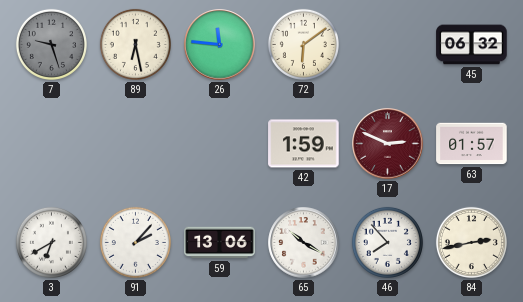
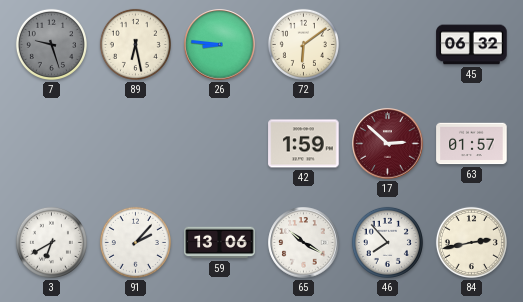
26: 11:46 -> 8:46
17: 2:49 -> 2:52
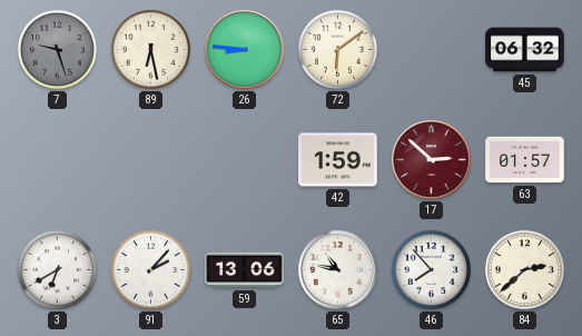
65: 10:20 -> 10:47
84: 2:43 -> 2:38
